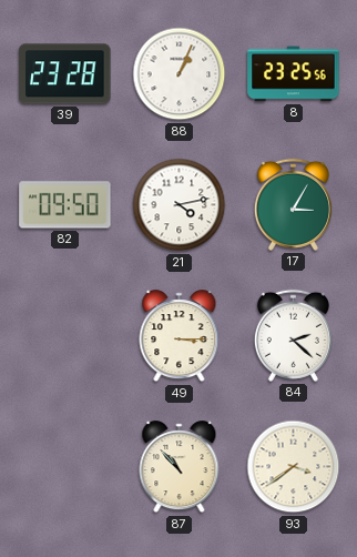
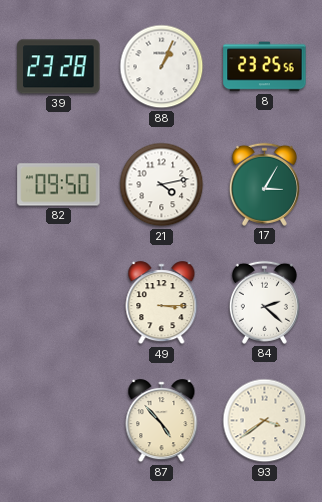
87: 10:53 -> 4:53
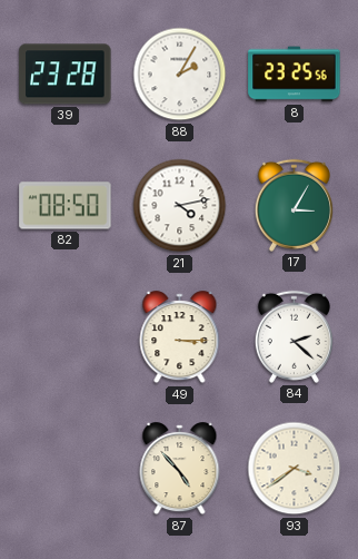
88: 1:04 -> 2:05
82: 09:50 -> 08:50
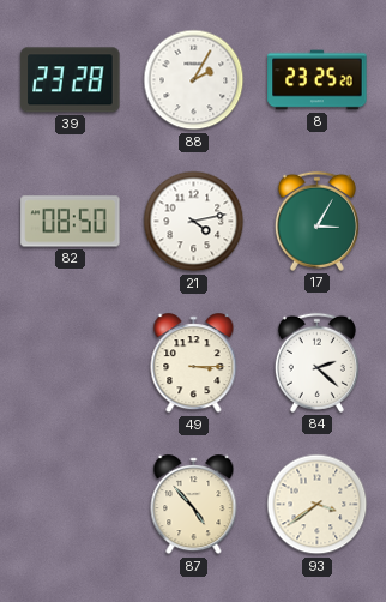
8: 23:25:56 -> 23:25:20
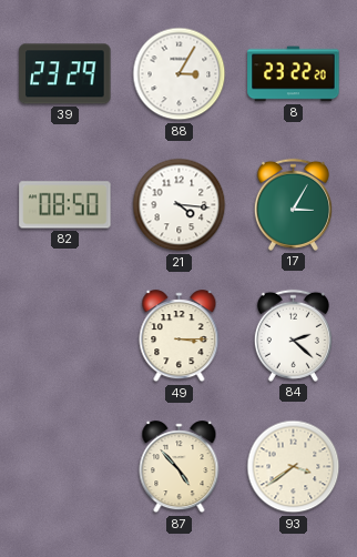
39: 23:28 -> 23:29
88: 2:05 -> 3:05
8: 23:25 -> 23:22
21: 4:13 -> 4:16
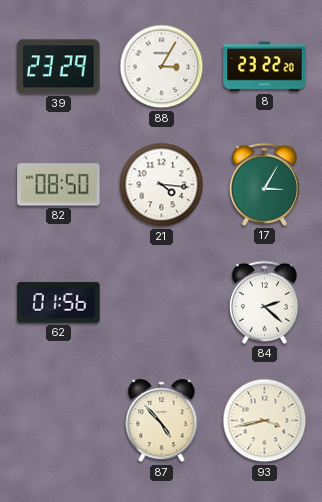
62: none -> 01:56
49: 3:15 -> none
93: 3:39 -> 3:43
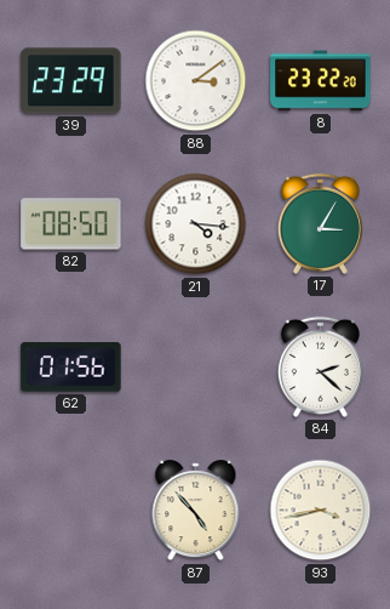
88: 3:05 -> 3:09
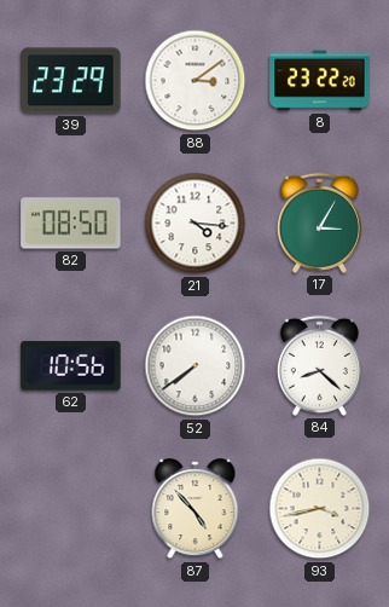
62: 01:56 -> 10:56
52: none -> 7:39
84: 2:22 -> 8:22
